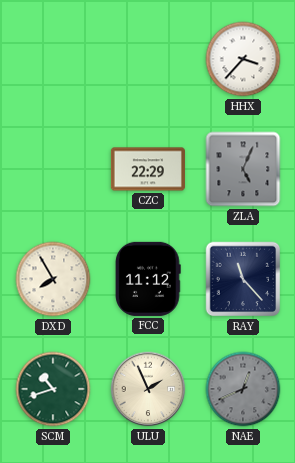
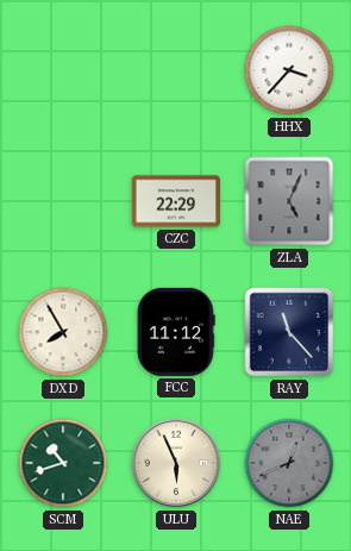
ULU: 1:56 -> 5:56
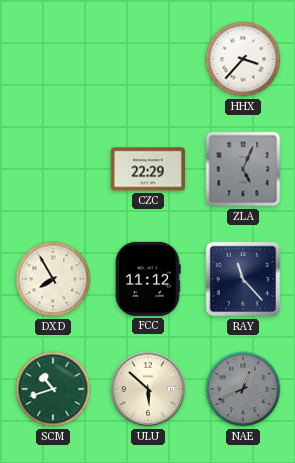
ULU: 5:56 -> 5:52
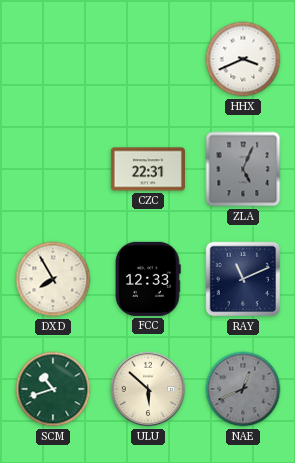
HHX: 3:37 -> 3:41
CZC: 22:29 -> 22:31
FCC: 11:12 -> 12:33
RAY: 11:23 -> 11:11
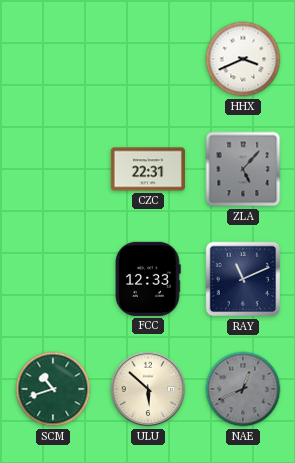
ZLA: 5:04 -> 5:07
DXD: 7:55 -> none
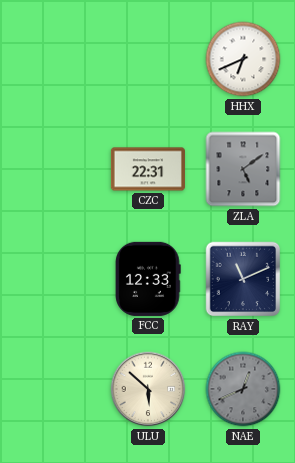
HHX: 3:41 -> 6:41
ZLA: 5:07 -> 5:09
SCM: 10:42 -> none
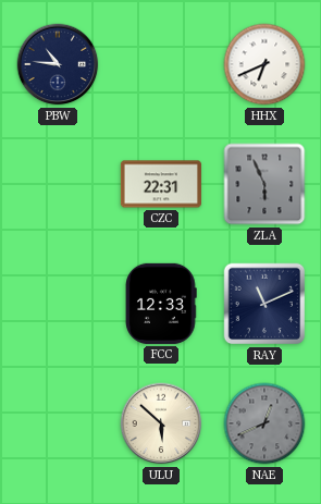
PBW: none -> 10:46
ZLA: 5:09 -> 5:56
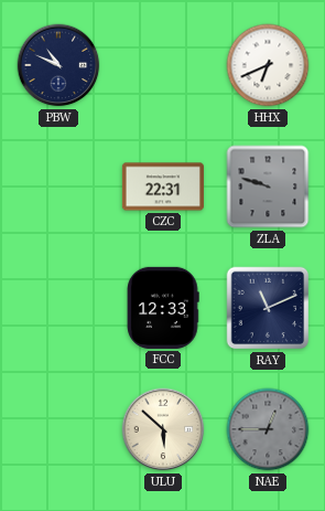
PBW: 10:46 -> 10:49
ZLA: 5:56 -> 9:48
NAE: 12:41 -> 12:45
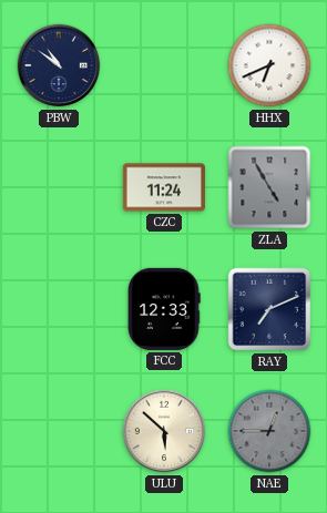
PBW: 10:49 -> 10:51
CZC: 22:31 -> 11:24
ZLA: 9:48 -> 4:55
RAY: 11:11 -> 7:11
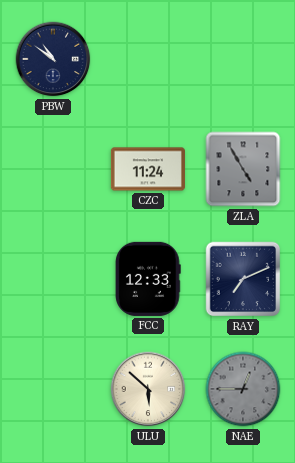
HHX: 6:41 -> none
